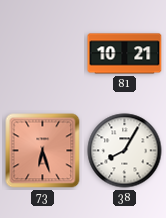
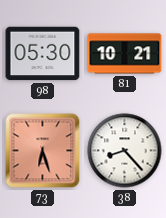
98: none -> 05:30
38: 8:05 -> 8:23
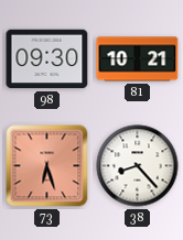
98: 05:30 -> 09:30
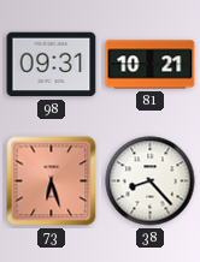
98: 09:30 -> 09:31
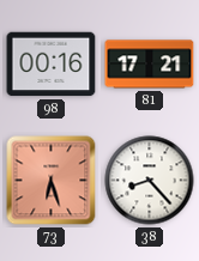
98: 09:31 -> 00:16
81: 10:21 -> 17:21
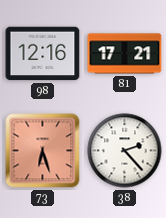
98: 00:16 -> 12:16
38: 8:23 -> 2:23
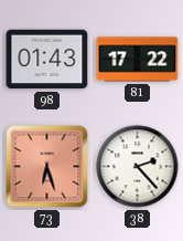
98: 12:16 -> 01:43
81: 17:21 -> 17:22
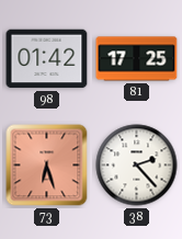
98: 01:43 -> 01:42
81: 17:22 -> 17:25
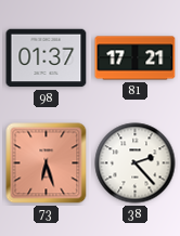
98: 01:42 -> 01:37
81: 17:25 -> 17:21
